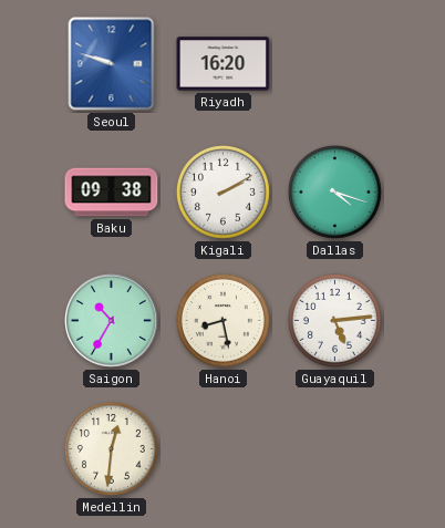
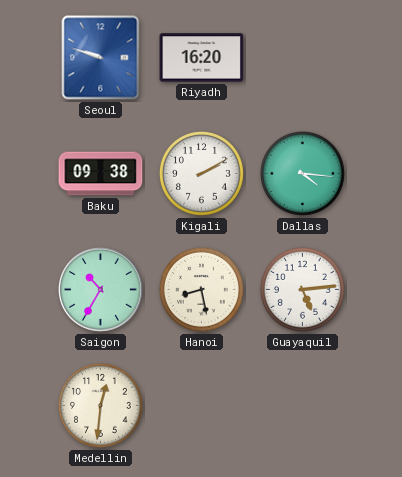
Dallas: 4:18 -> 4:16
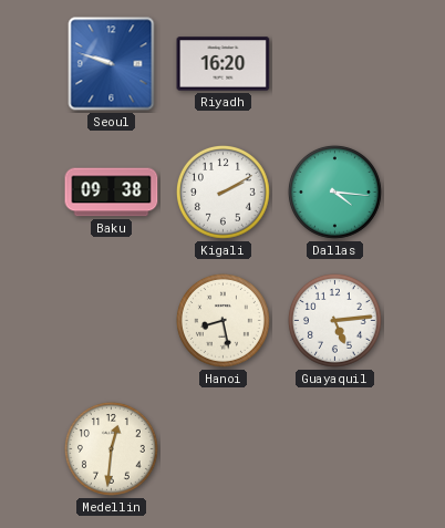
Saigon: 10:35 -> none
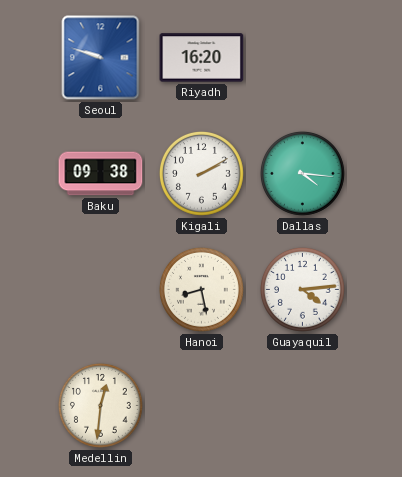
Guayaquil: 5:14 -> 4:14
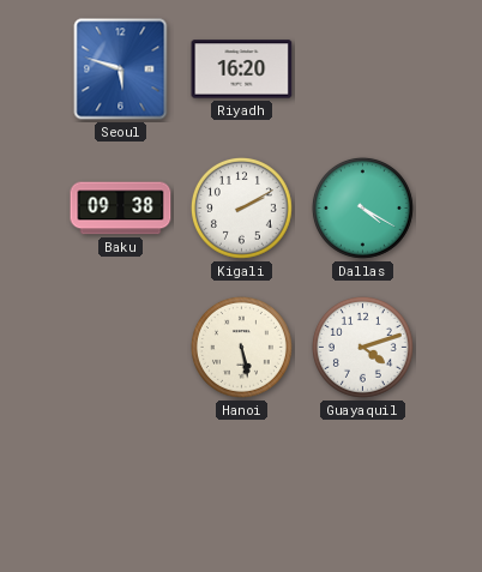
Seoul: 9:48 -> 5:48
Dallas: 4:16 -> 4:20
Hanoi: 8:28 -> 5:28
Guayaquil: 4:14 -> 4:12
Medellin: 12:31 -> none
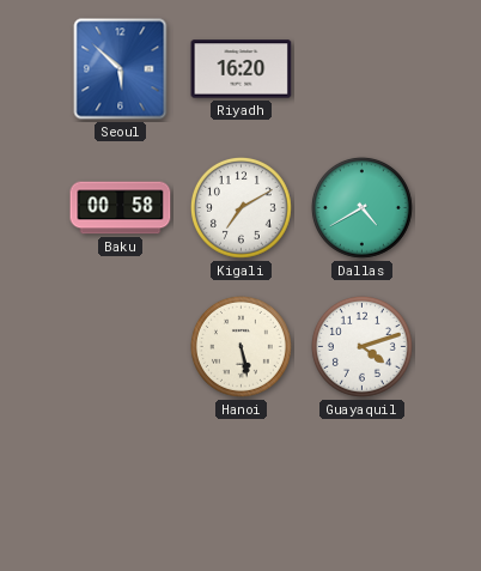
Seoul: 5:48 -> 5:52
Baku: 09:38 -> 00:58
Kigali: 2:10 -> 7:10
Dallas: 4:20 -> 4:40
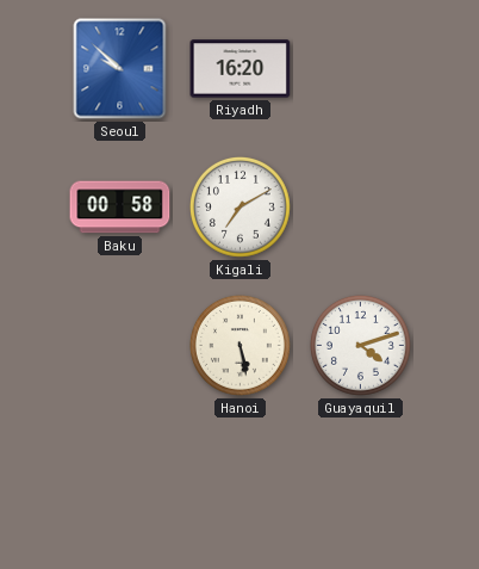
Seoul: 5:52 -> 9:52
Dallas: 4:40 -> none
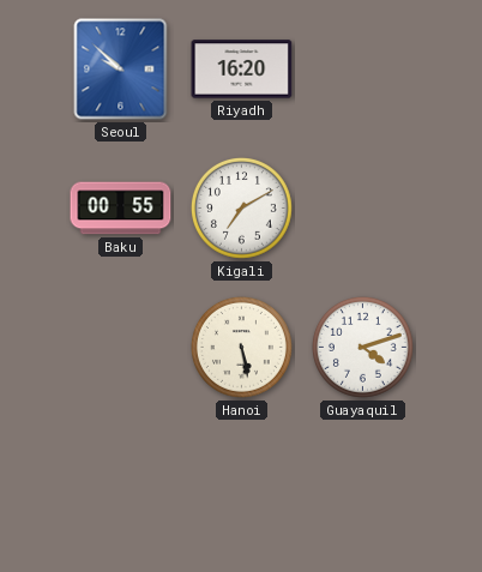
Baku: 00:58 -> 00:55
